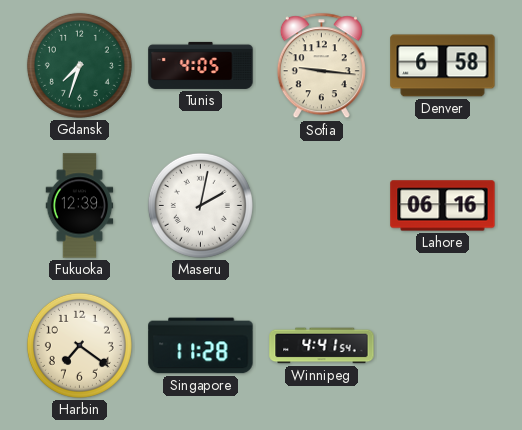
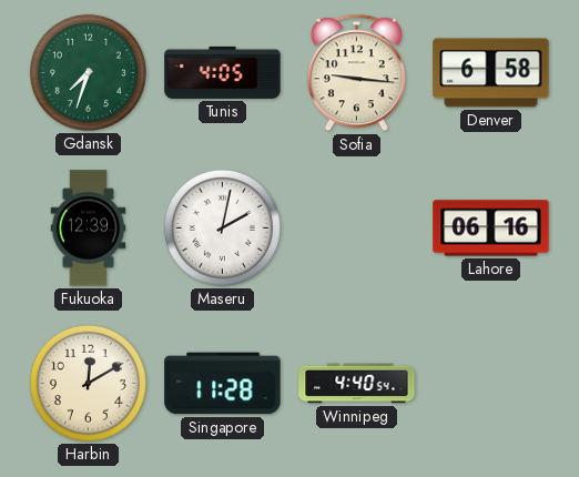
Harbin: 7:21 -> 12:10
Winnipeg: 4:41 -> 4:40
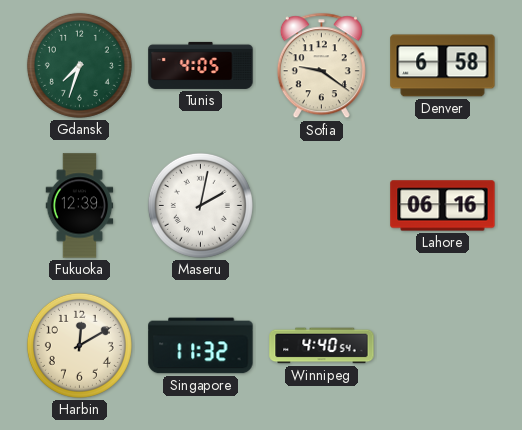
Sofia: 9:16 -> 9:21
Singapore: 11:28 -> 11:32
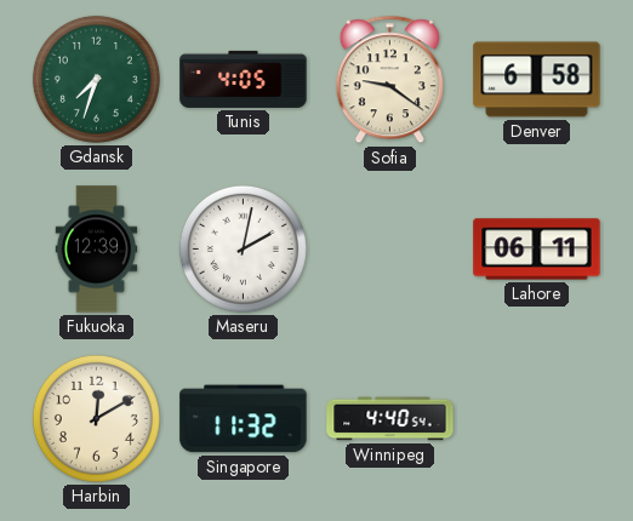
Lahore: 06:16 -> 06:11
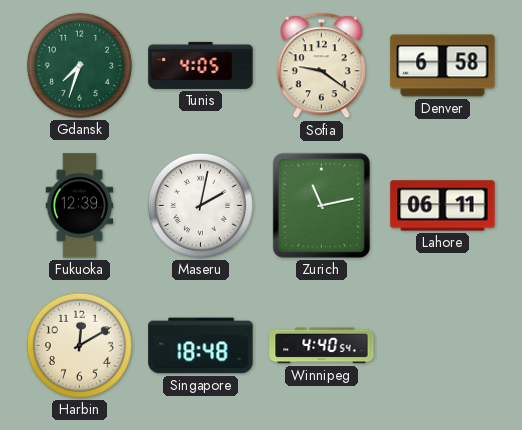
Zurich: none -> 11:13
Singapore: 11:32 -> 18:48
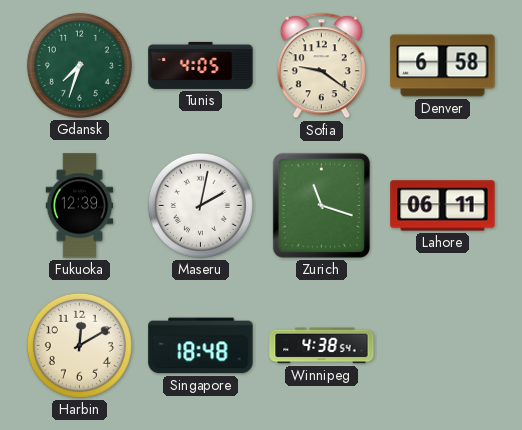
Zurich: 11:13 -> 11:18
Winnipeg: 4:40 -> 4:38
